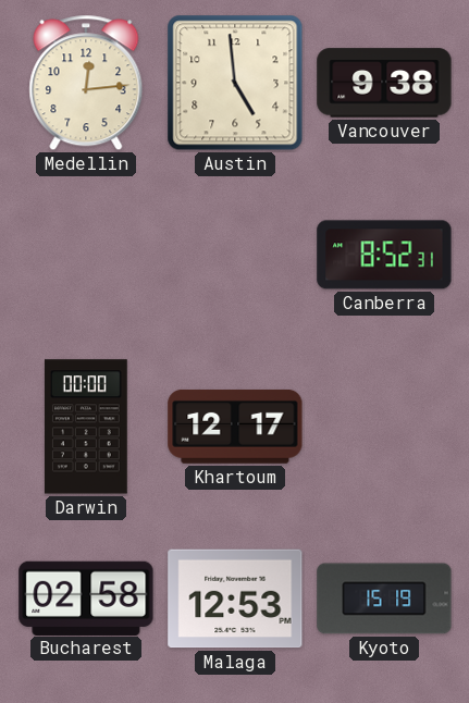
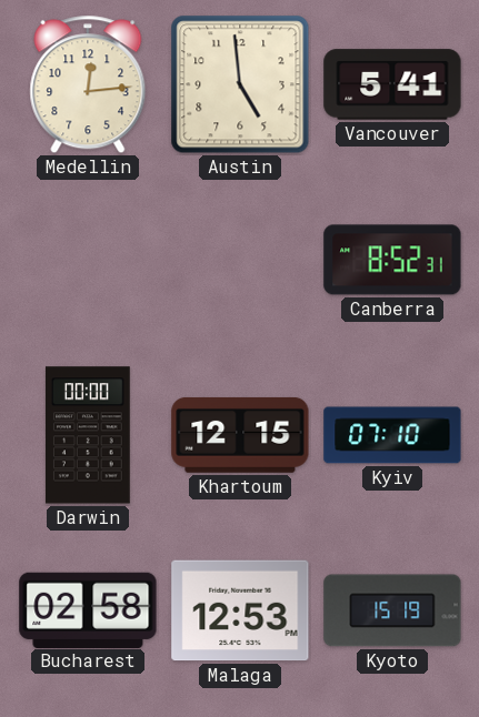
Vancouver: 9:38 -> 5:41
Khartoum: 12:17 -> 12:15
Kyiv: none -> 07:10
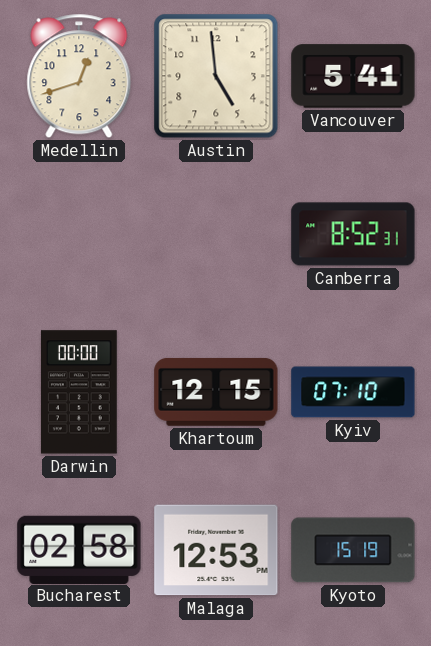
Medellin: 12:14 -> 12:42
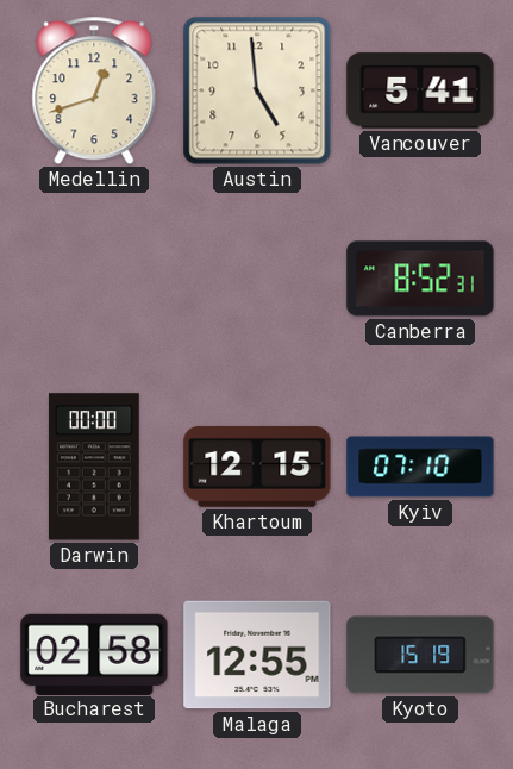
Malaga: 12:53 -> 12:55
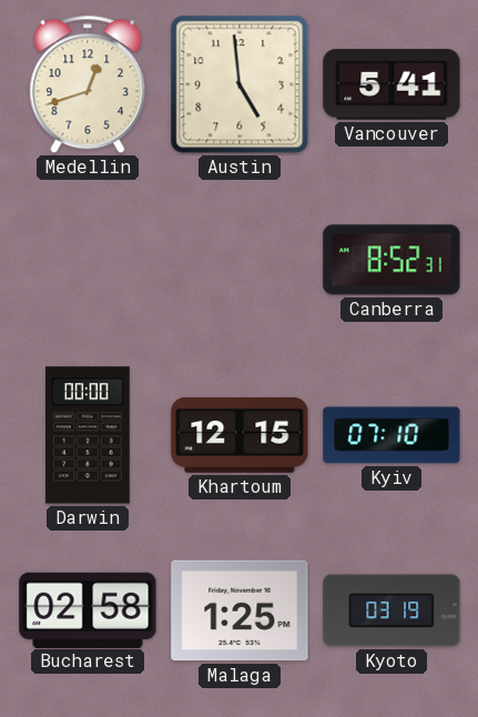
Malaga: 12:55 -> 1:25
Kyoto: 15:19 -> 03:19
